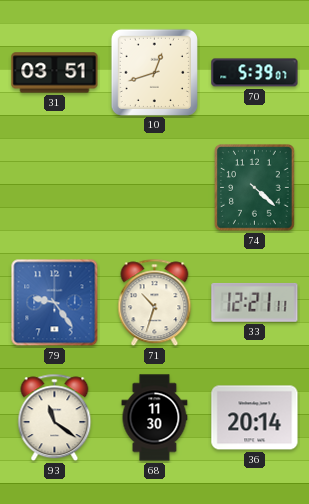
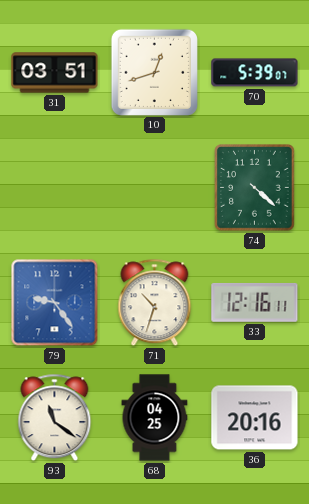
33: 12:21 -> 12:16
68: 11:30 -> 04:25
36: 20:14 -> 20:16
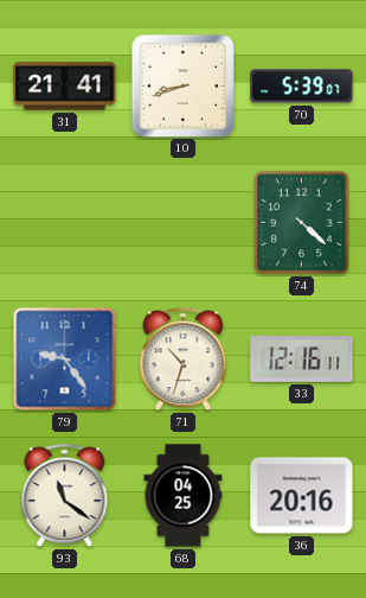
31: 03:51 -> 21:41
10: 12:42 -> 8:42
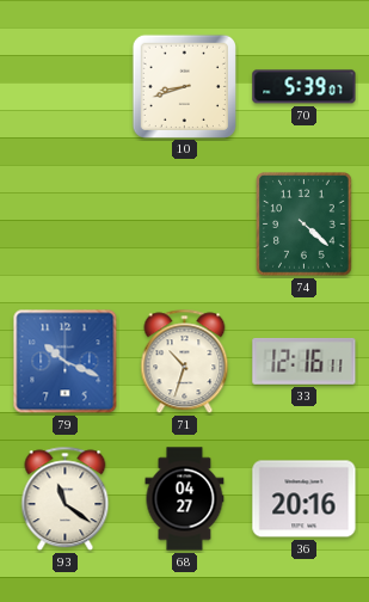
31: 21:41 -> none
79: 9:24 -> 10:19
68: 04:25 -> 04:27
